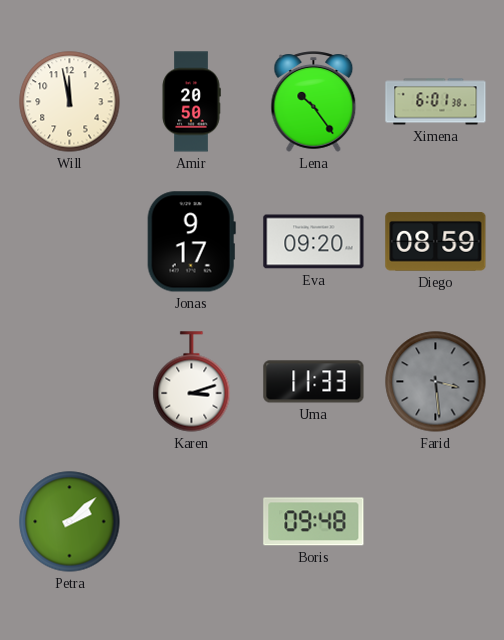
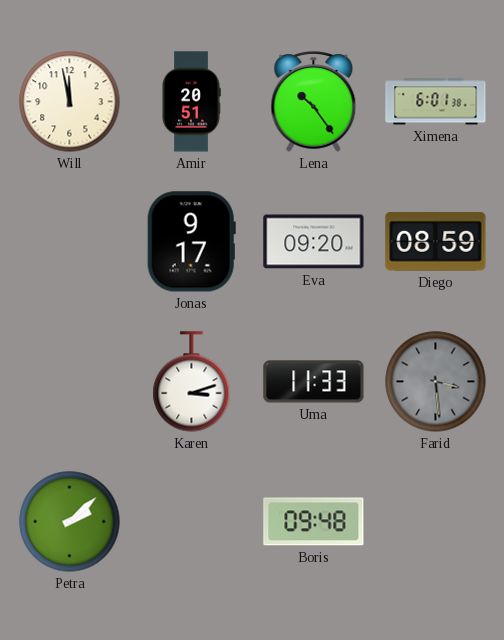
Amir: 20:50 -> 20:51
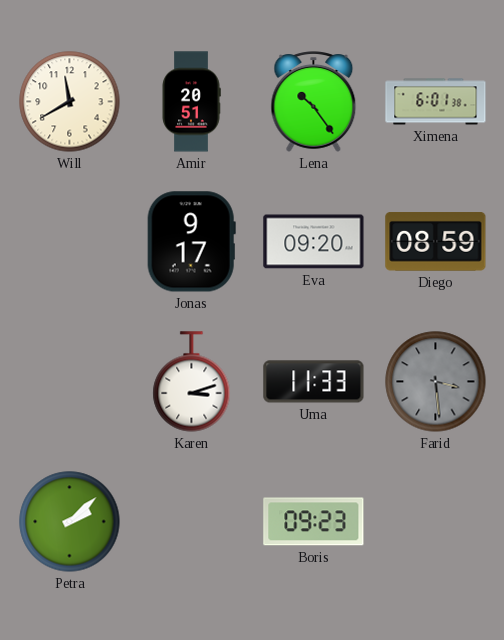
Will: 11:58 -> 11:40
Boris: 09:48 -> 09:23
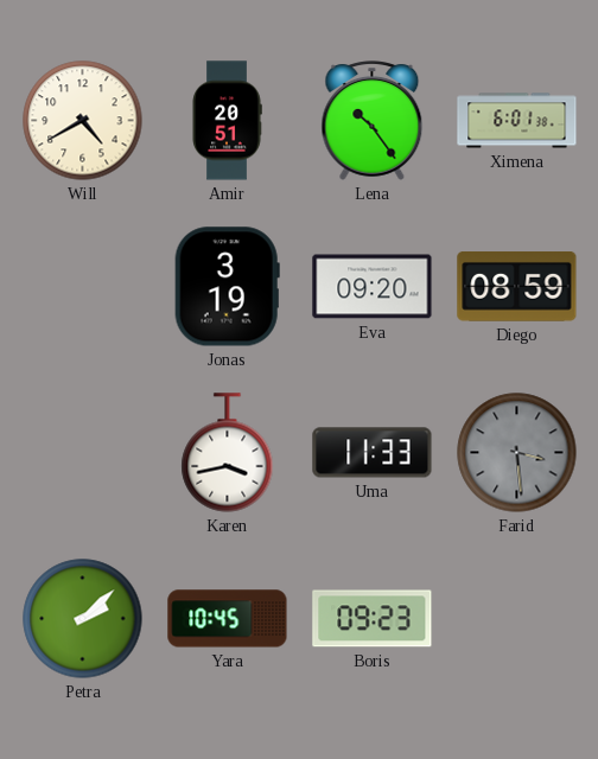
Will: 11:40 -> 4:40
Jonas: 9:17 -> 3:19
Karen: 3:12 -> 3:43
Yara: none -> 10:45
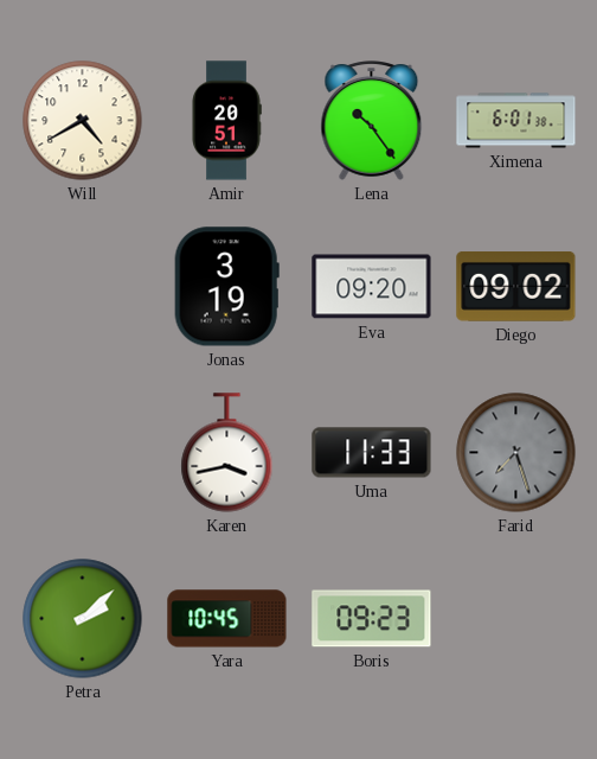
Diego: 08:59 -> 09:02
Farid: 3:29 -> 7:27
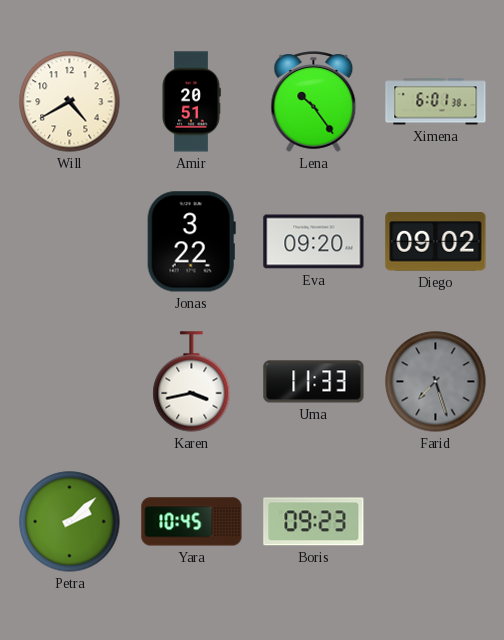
Jonas: 3:19 -> 3:22
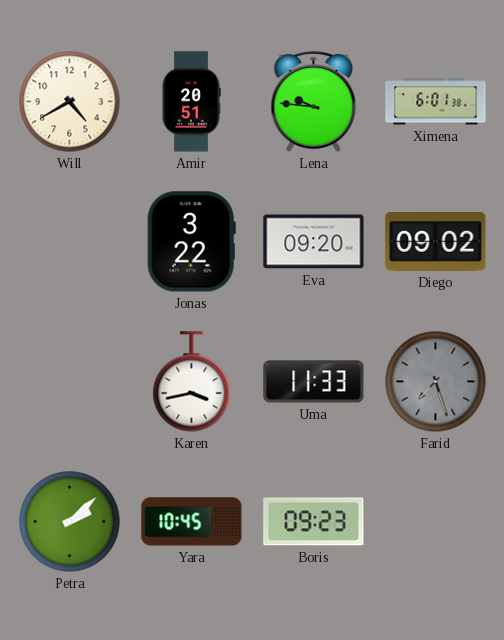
Lena: 10:24 -> 9:46
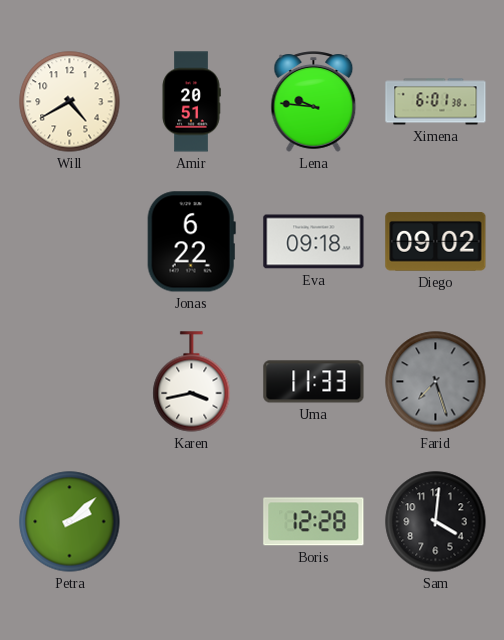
Jonas: 3:22 -> 6:22
Eva: 09:20 -> 09:18
Yara: 10:45 -> none
Boris: 09:23 -> 12:28
Sam: none -> 4:01
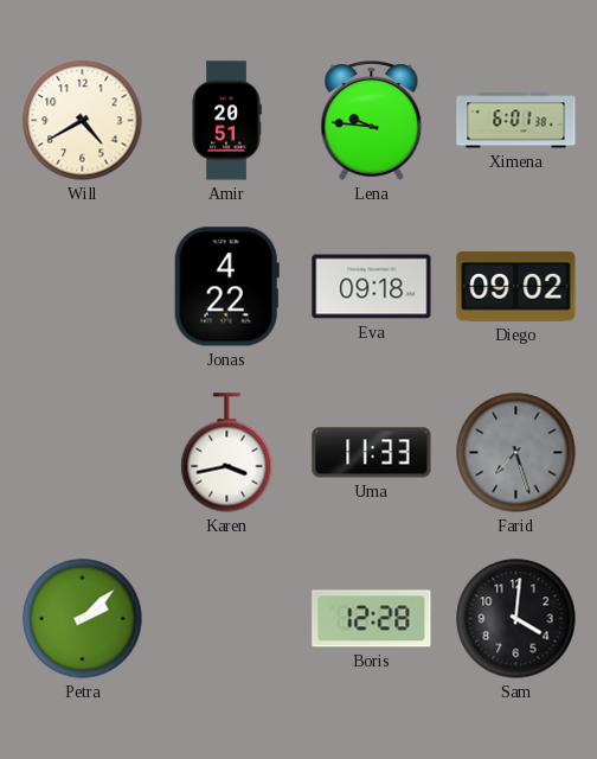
Jonas: 6:22 -> 4:22
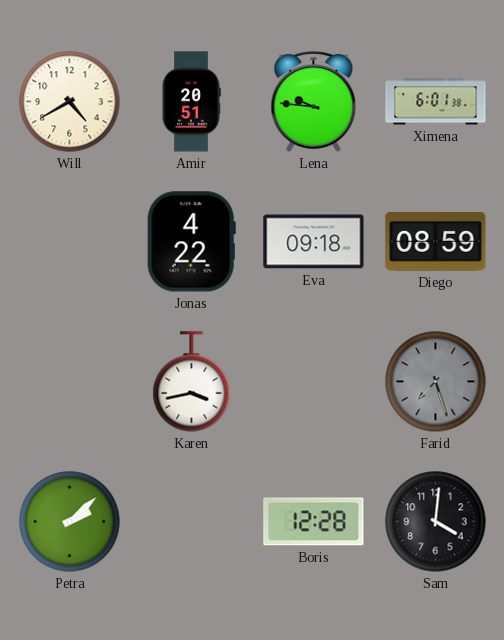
Diego: 09:02 -> 08:59
Uma: 11:33 -> none
